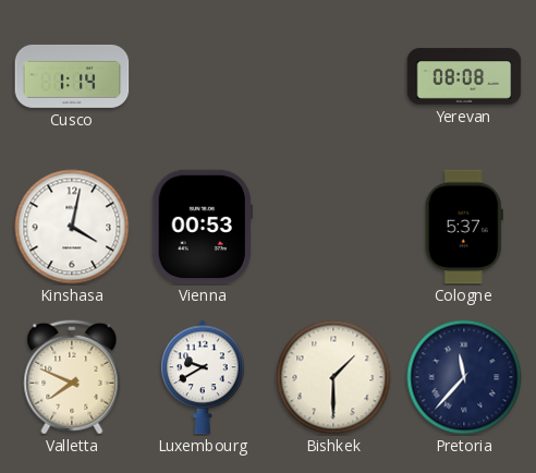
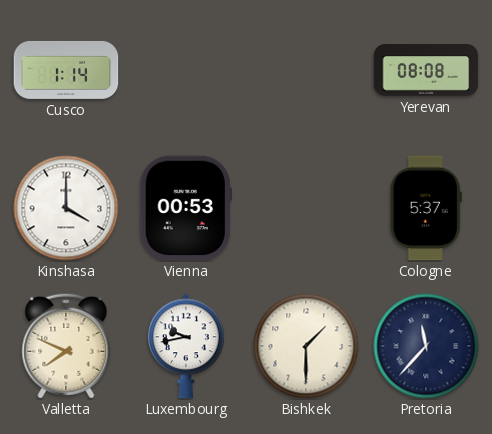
Kinshasa: 4:02 -> 4:00
Luxembourg: 9:40 -> 9:43
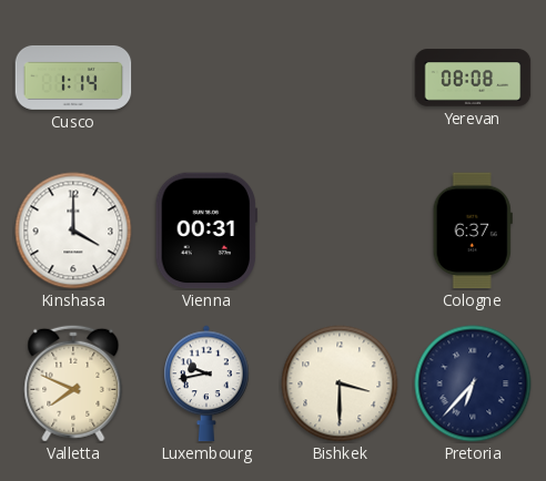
Vienna: 00:53 -> 00:31
Cologne: 5:37 -> 6:37
Bishkek: 1:30 -> 3:30
Pretoria: 11:37 -> 6:37
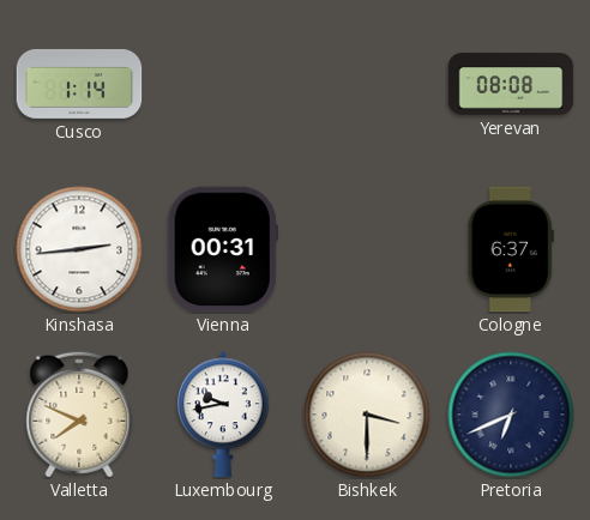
Kinshasa: 4:00 -> 2:44
Pretoria: 6:37 -> 6:41
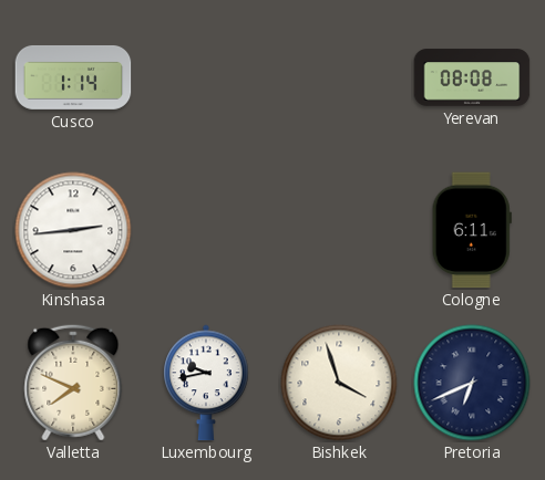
Vienna: 00:31 -> none
Cologne: 6:37 -> 6:11
Bishkek: 3:30 -> 3:57
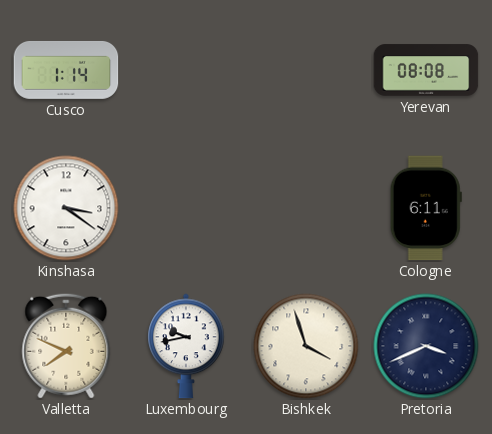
Kinshasa: 2:44 -> 3:21
Pretoria: 6:41 -> 3:41
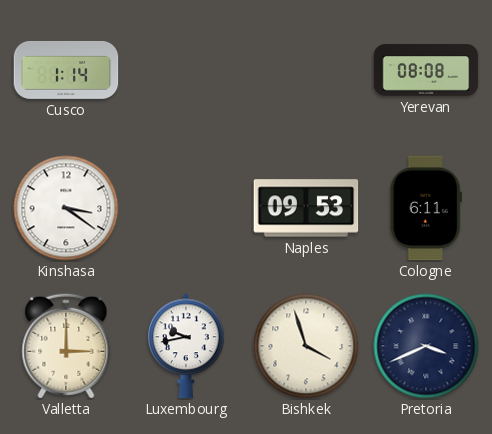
Naples: none -> 09:53
Valletta: 7:49 -> 3:00
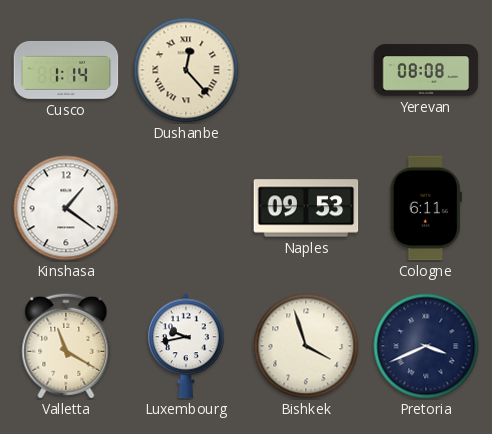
Dushanbe: none -> 12:23
Kinshasa: 3:21 -> 1:21
Valletta: 3:00 -> 11:20
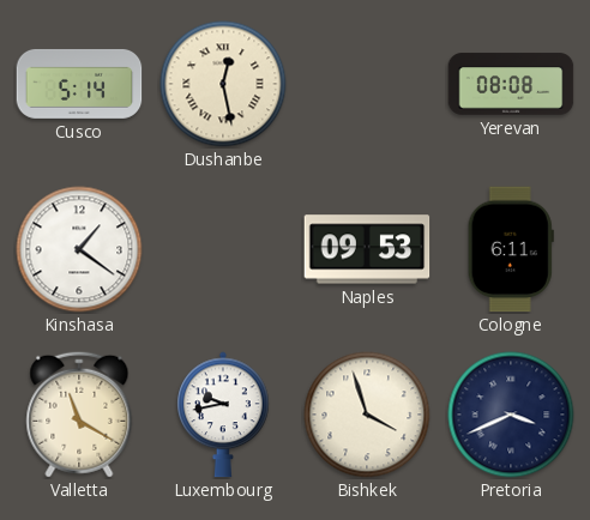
Cusco: 1:14 -> 5:14
Dushanbe: 12:23 -> 12:28
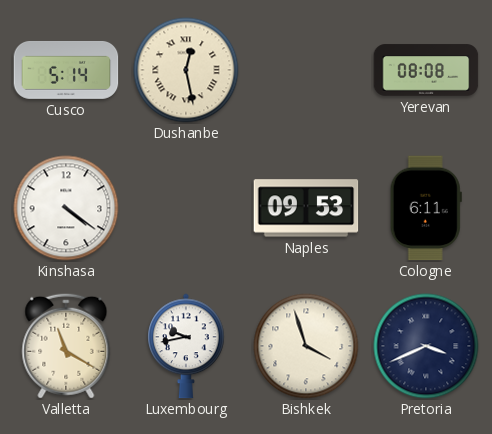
Kinshasa: 1:21 -> 4:21
